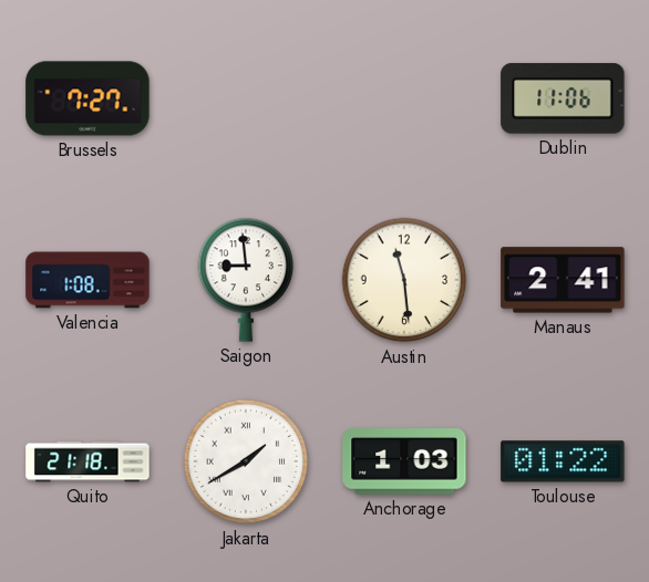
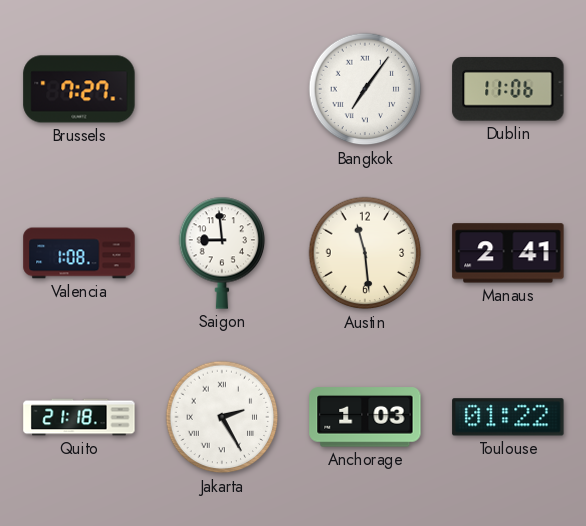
Bangkok: none -> 7:06
Jakarta: 1:40 -> 2:25
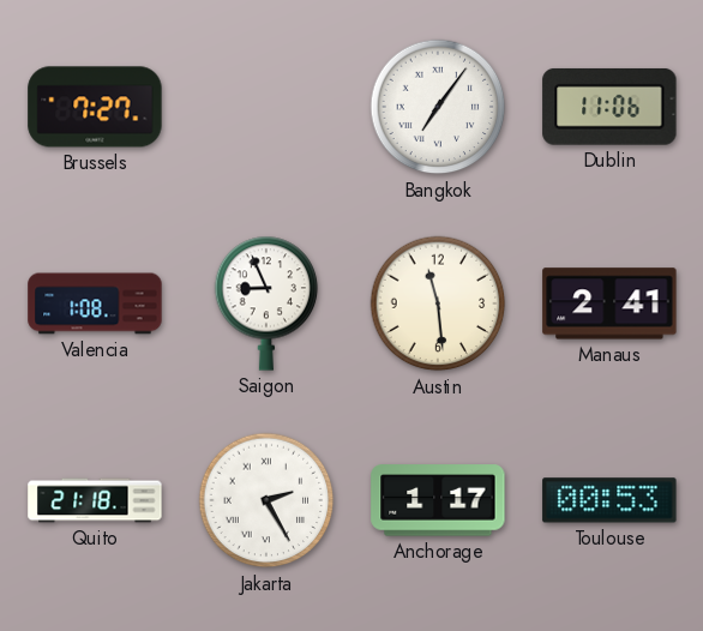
Saigon: 8:59 -> 8:56
Anchorage: 1:03 -> 1:17
Toulouse: 01:22 -> 00:53
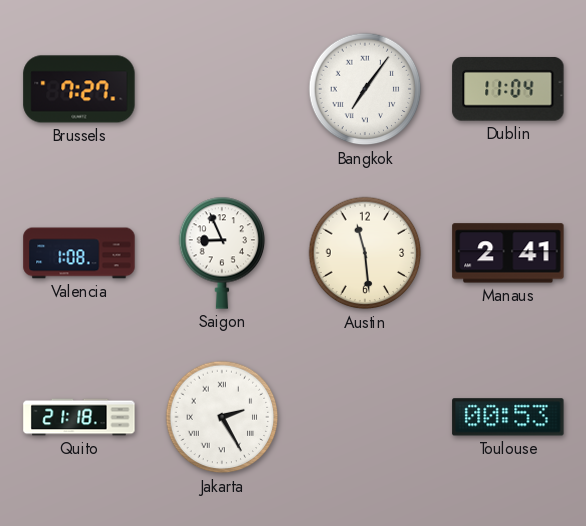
Dublin: 11:06 -> 11:04
Anchorage: 1:17 -> none
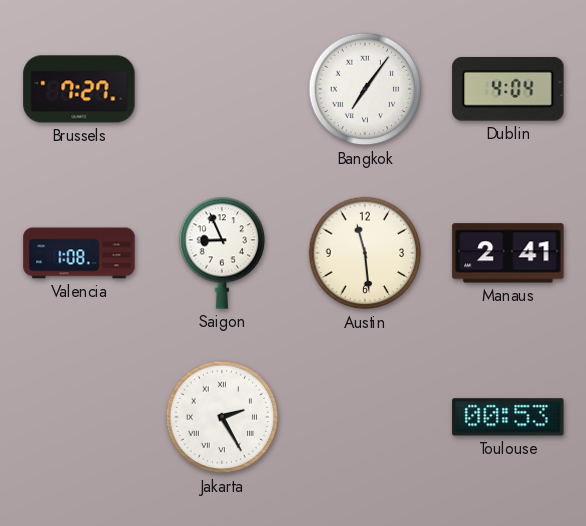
Dublin: 11:04 -> 4:04
Quito: 21:18 -> none
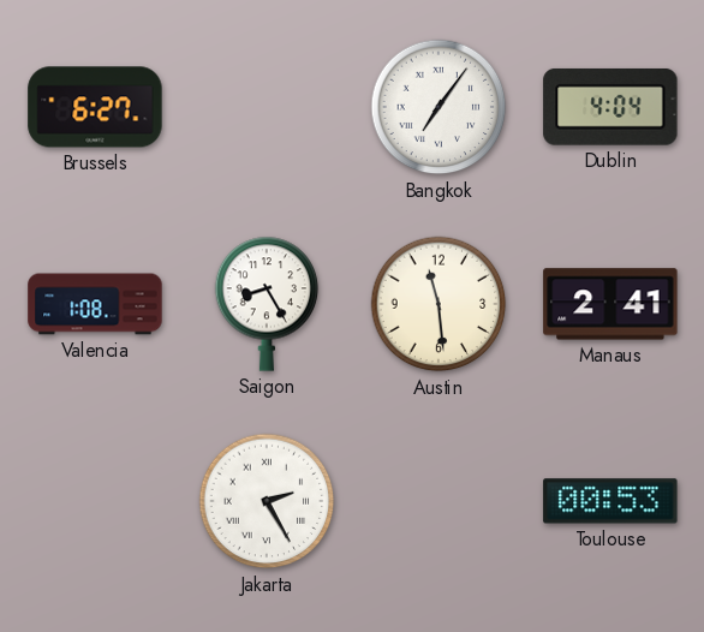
Brussels: 7:27 -> 6:27
Saigon: 8:56 -> 8:25
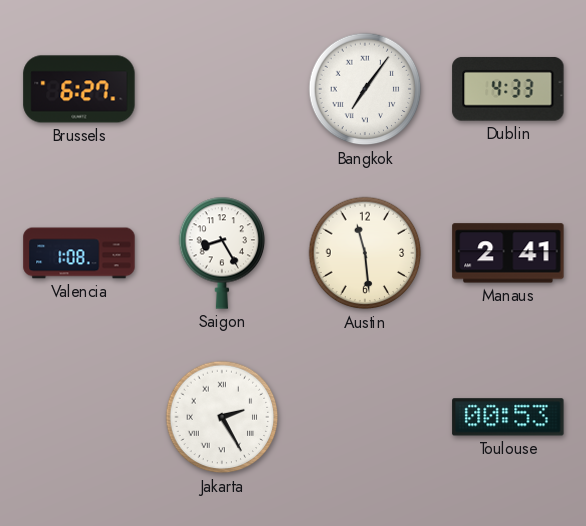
Dublin: 4:04 -> 4:33
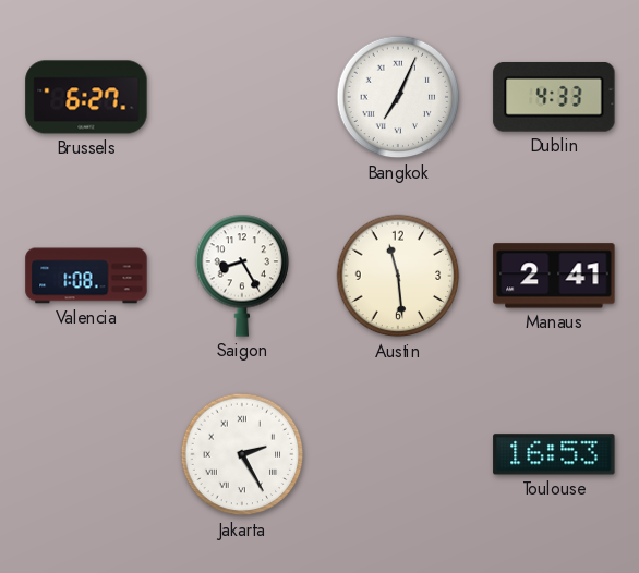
Bangkok: 7:06 -> 7:04
Toulouse: 00:53 -> 16:53
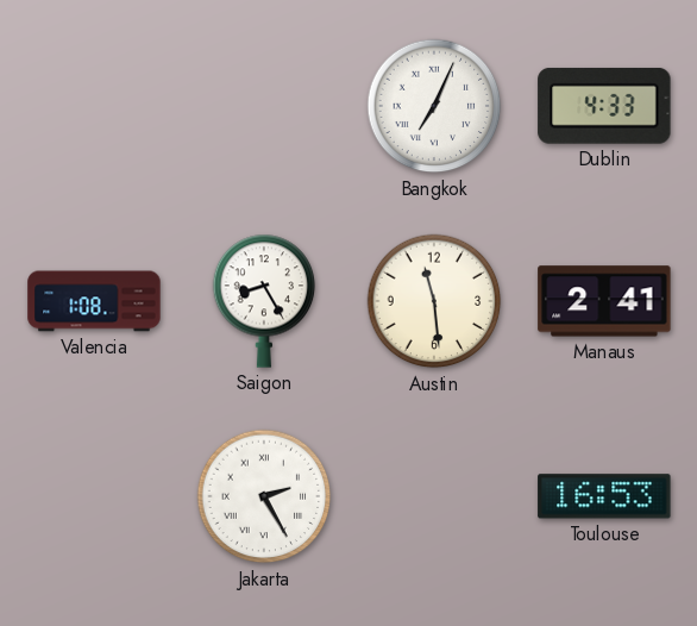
Brussels: 6:27 -> none
